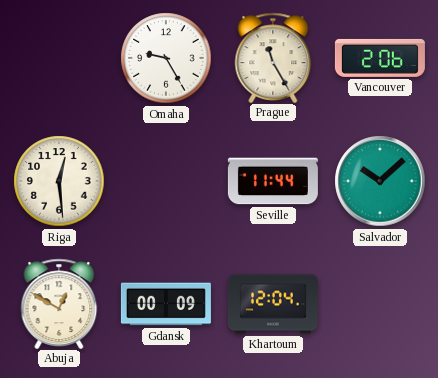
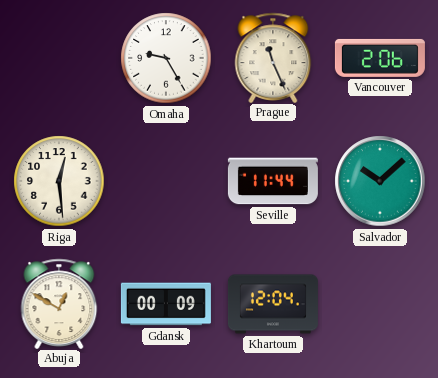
Prague: 11:25 -> 11:26
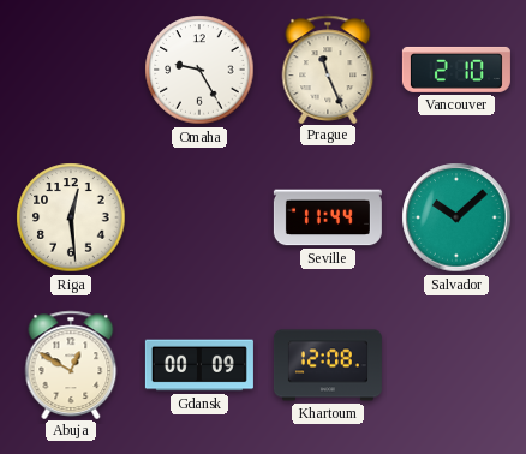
Vancouver: 2:06 -> 2:10
Khartoum: 12:04 -> 12:08
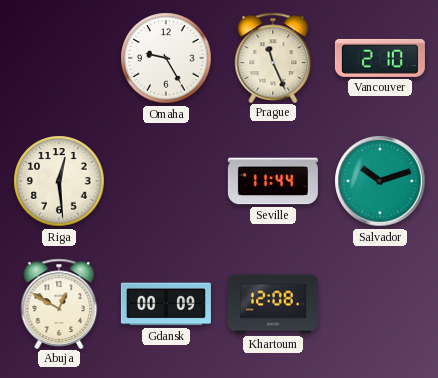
Salvador: 10:08 -> 10:12
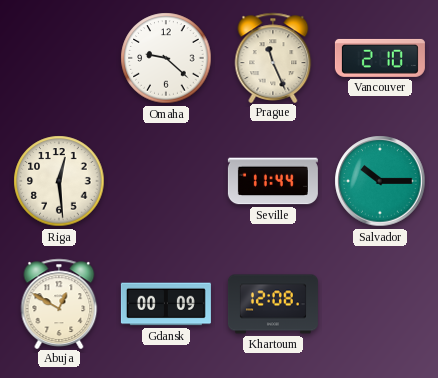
Omaha: 9:25 -> 9:22
Salvador: 10:12 -> 10:15
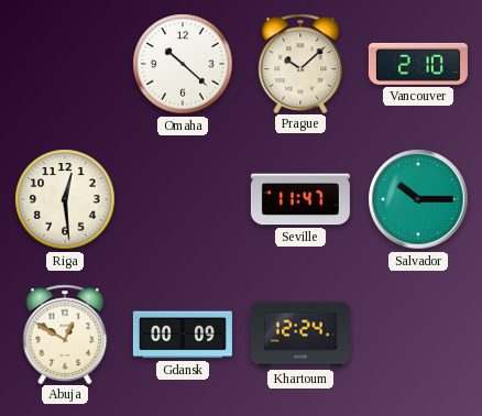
Omaha: 9:22 -> 10:22
Prague: 11:26 -> 10:08
Seville: 11:44 -> 11:47
Khartoum: 12:08 -> 12:24
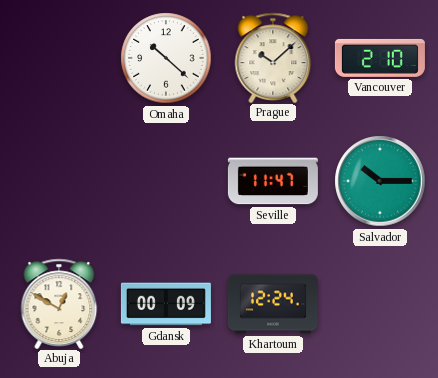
Riga: 12:29 -> none
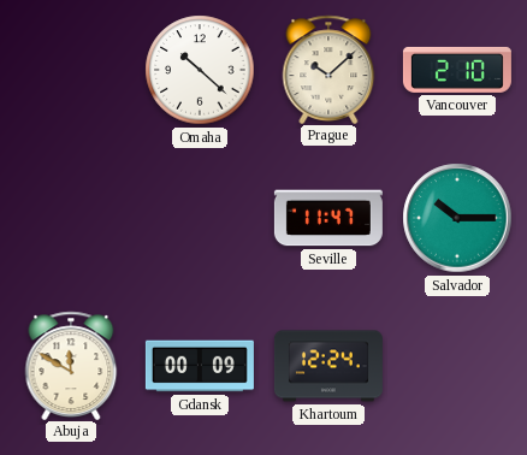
Abuja: 12:50 -> 11:50
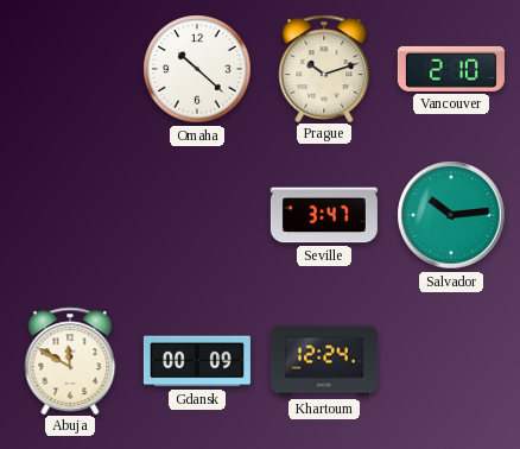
Prague: 10:08 -> 10:12
Seville: 11:47 -> 3:47
Salvador: 10:15 -> 10:14
